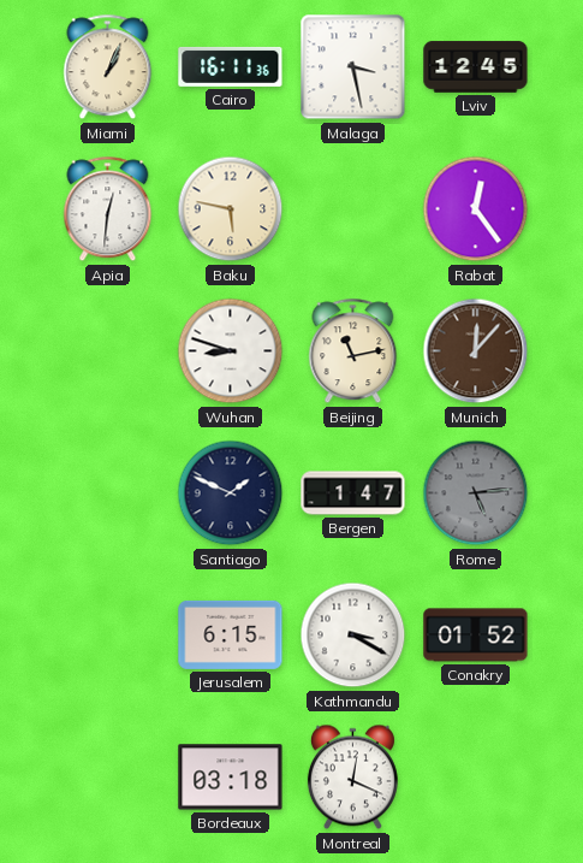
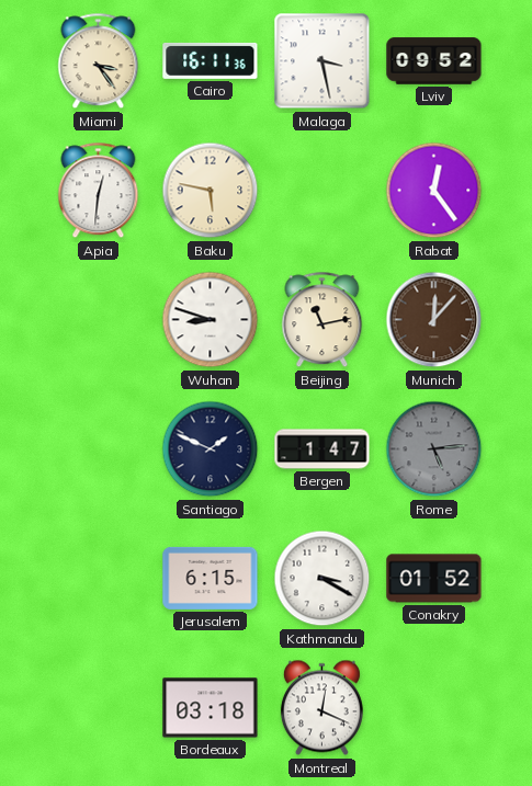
Miami: 1:04 -> 3:24
Lviv: 12:45 -> 09:52
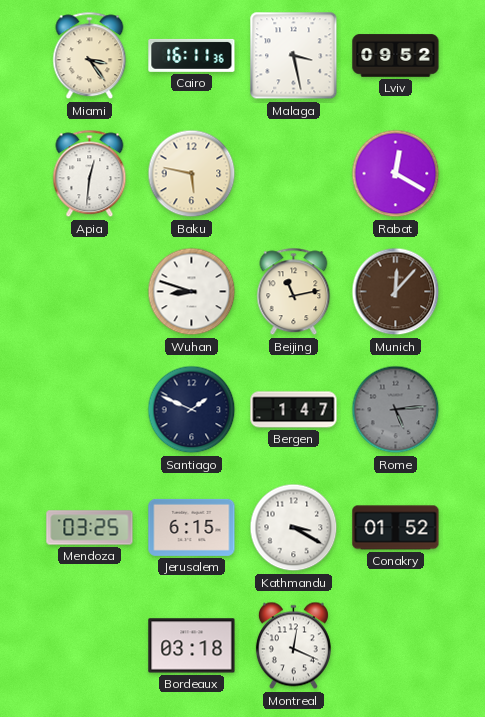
Rabat: 12:24 -> 12:20
Mendoza: none -> 03:25
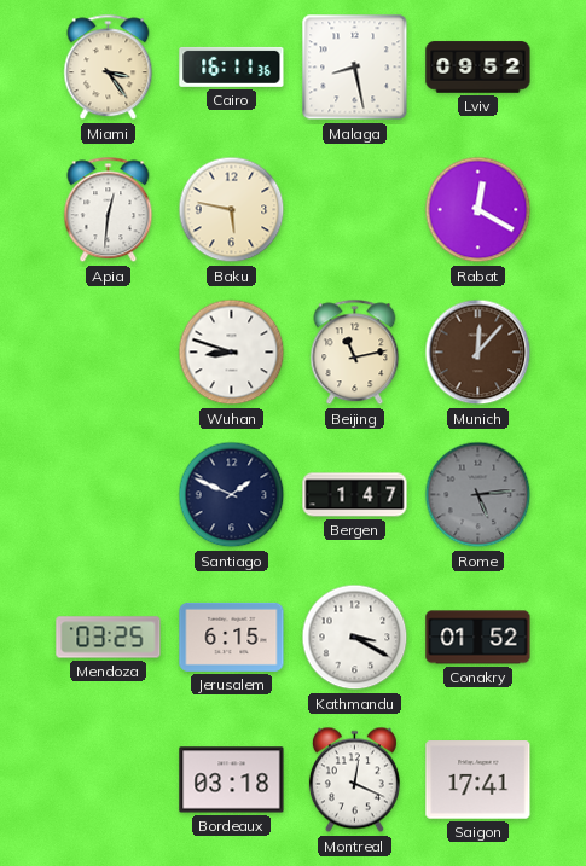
Malaga: 3:28 -> 8:28
Saigon: none -> 17:41
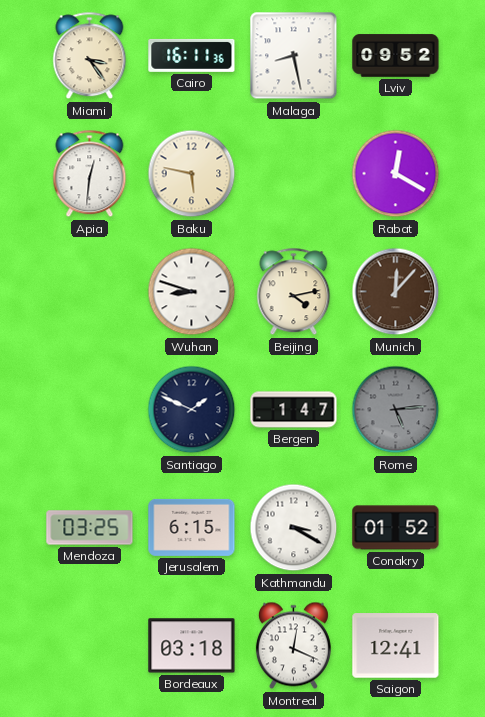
Beijing: 11:13 -> 4:13
Saigon: 17:41 -> 12:41
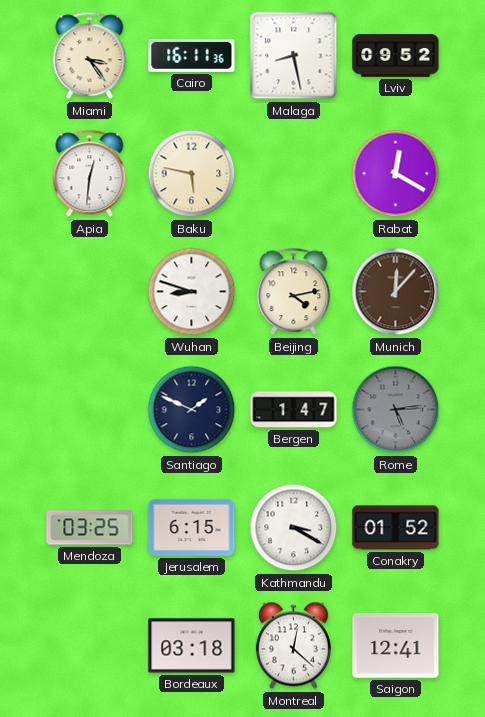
Montreal: 12:19 -> 12:22
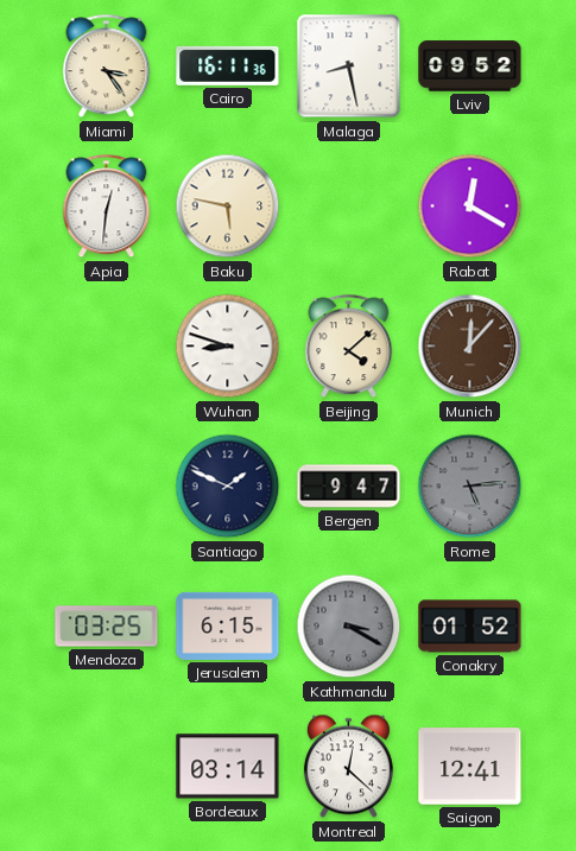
Beijing: 4:13 -> 4:08
Bergen: 1:47 -> 9:47
Kathmandu dial: white -> grey
Bordeaux: 03:18 -> 03:14
